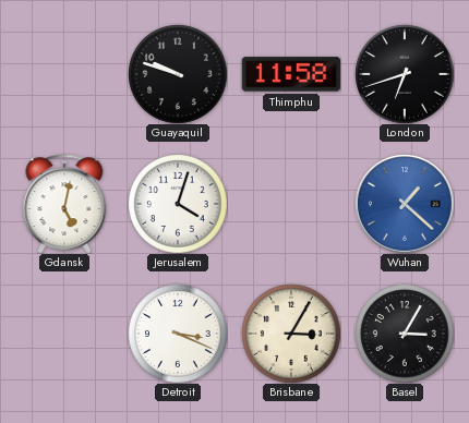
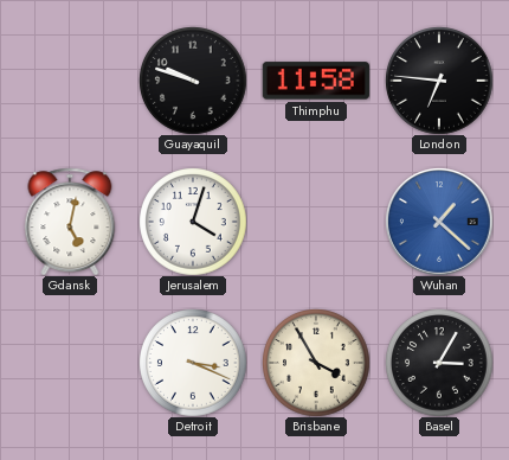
London: 6:42 -> 6:46
Brisbane: 3:05 -> 3:55
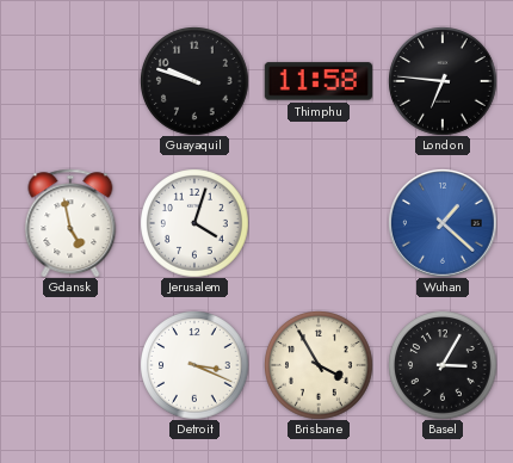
Gdansk: 5:02 -> 4:58
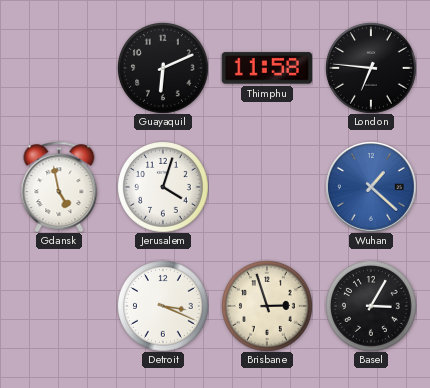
Guayaquil: 9:48 -> 6:11
Brisbane: 3:55 -> 2:57
